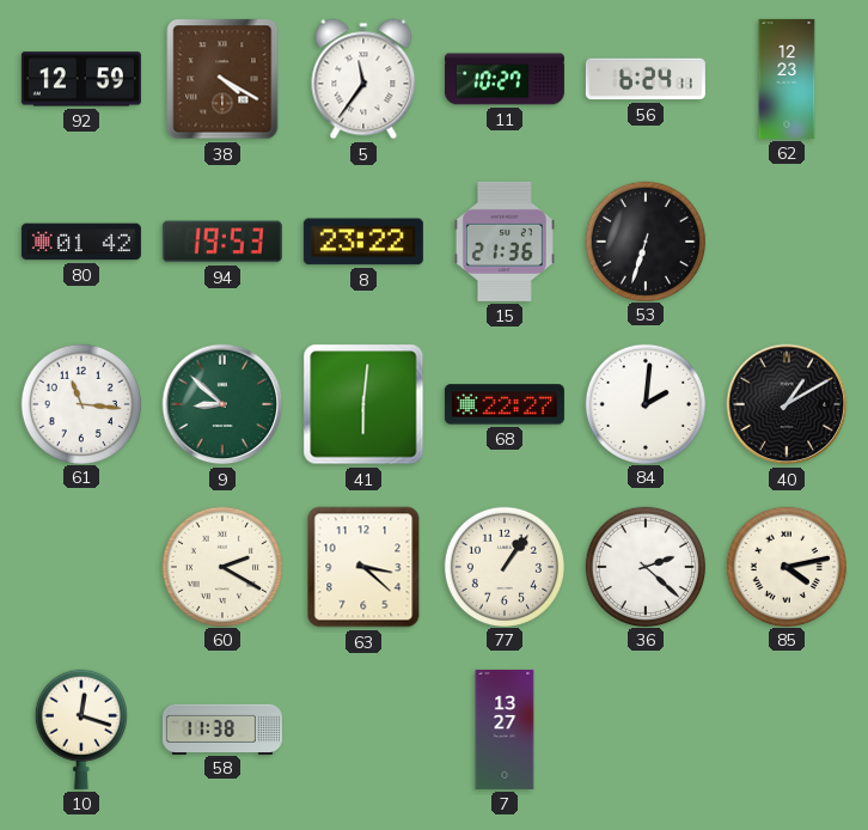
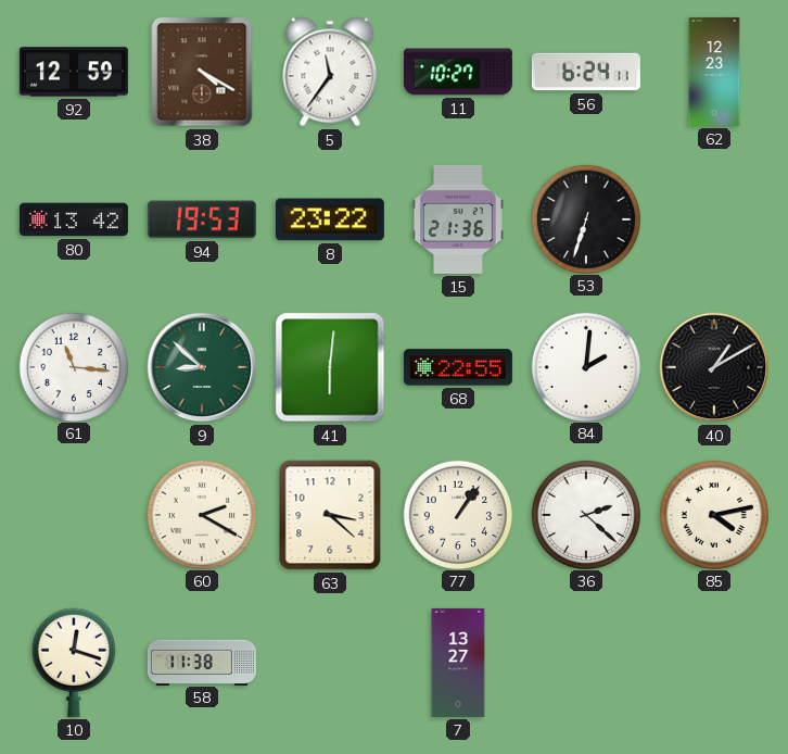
80: 01:42 -> 13:42
68: 22:27 -> 22:55
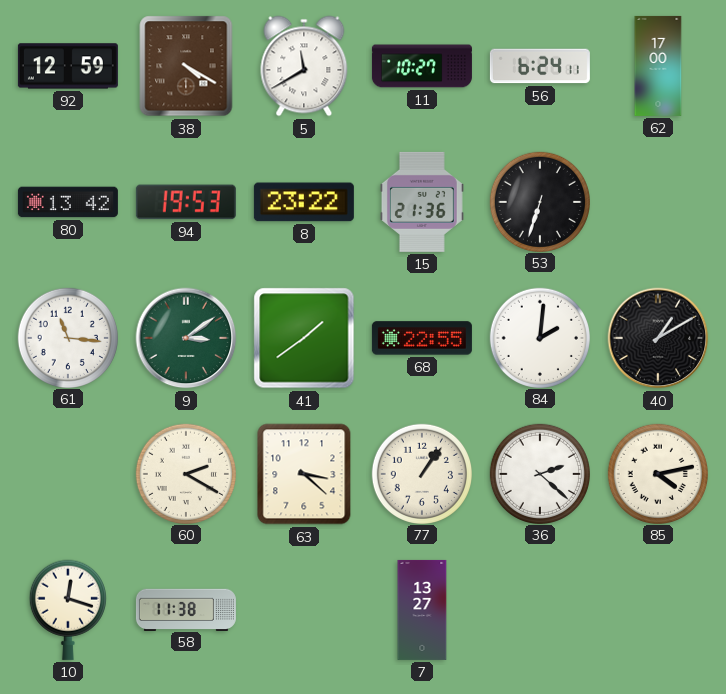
5: 11:36 -> 11:40
62: 12:23 -> 17:00
9: 8:52 -> 3:09
41: 6:01 -> 1:39
